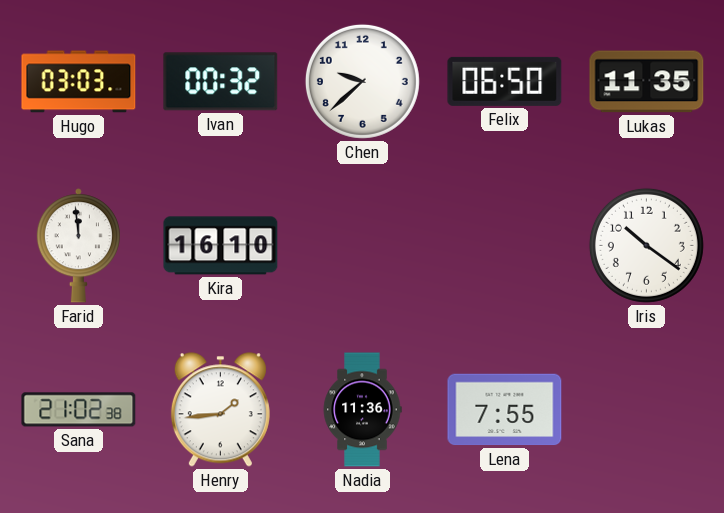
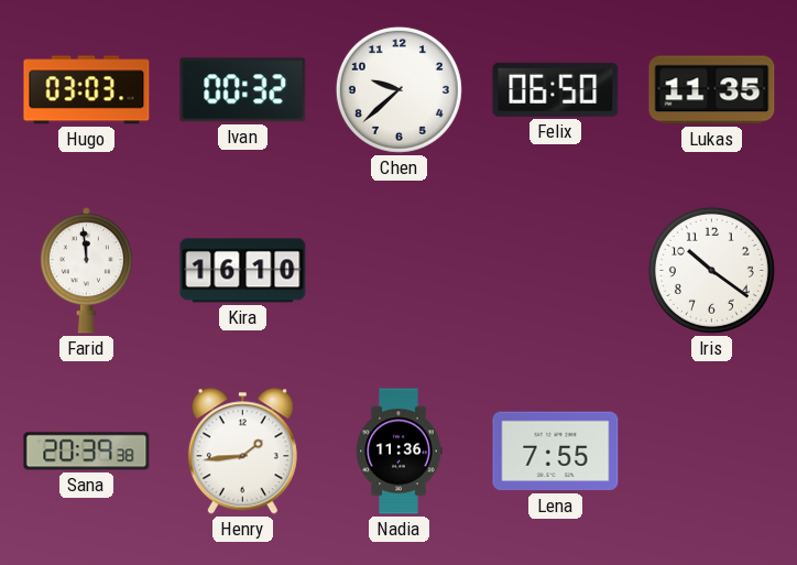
Sana: 21:02 -> 20:39
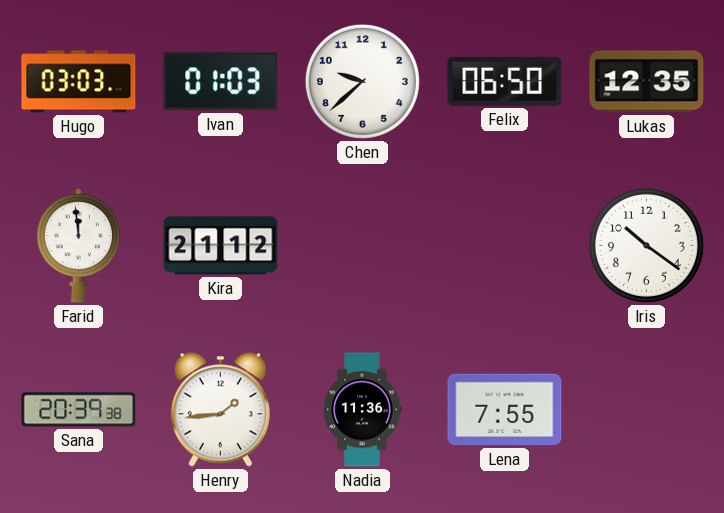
Ivan: 00:32 -> 01:03
Lukas: 11:35 -> 12:35
Kira: 16:10 -> 21:12
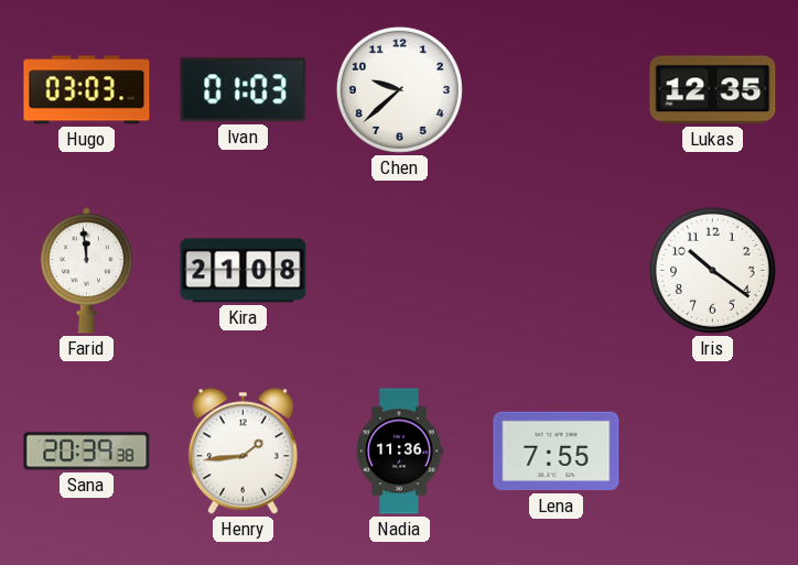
Felix: 06:50 -> none
Kira: 21:12 -> 21:08
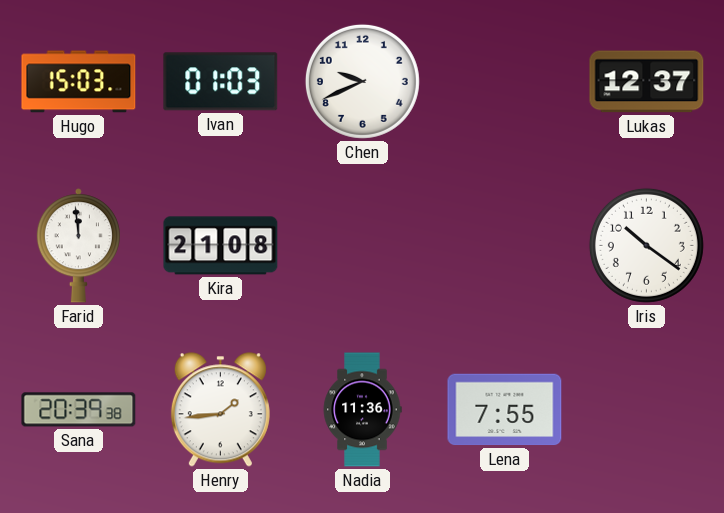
Hugo: 03:03 -> 15:03
Chen: 9:38 -> 9:41
Lukas: 12:35 -> 12:37
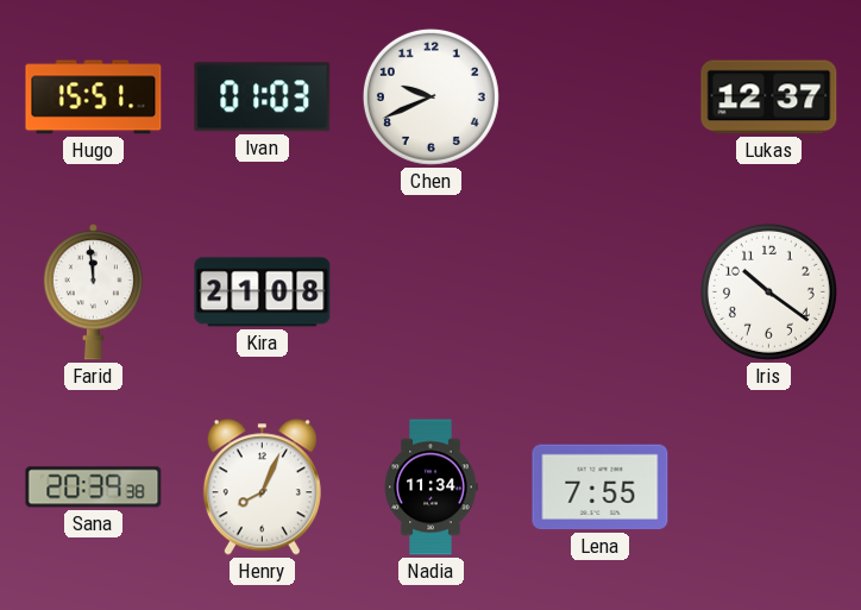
Hugo: 15:03 -> 15:51
Henry: 1:44 -> 8:04
Nadia: 11:36 -> 11:34
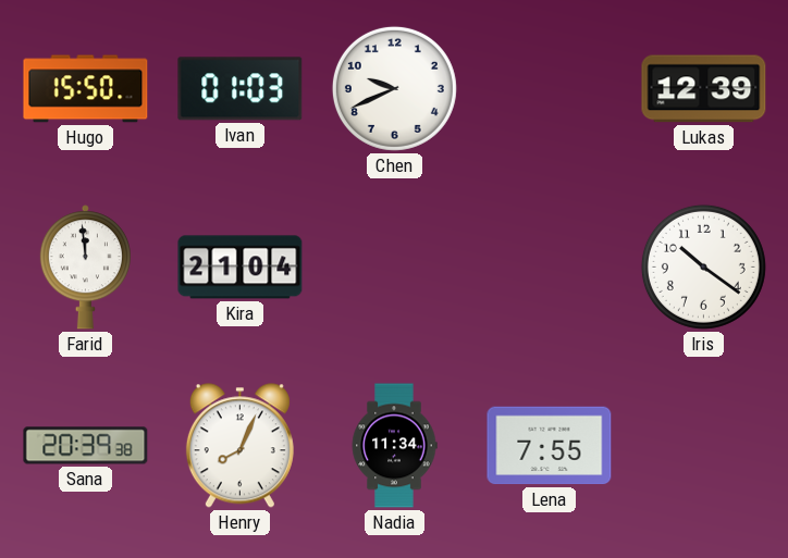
Hugo: 15:51 -> 15:50
Lukas: 12:37 -> 12:39
Kira: 21:08 -> 21:04
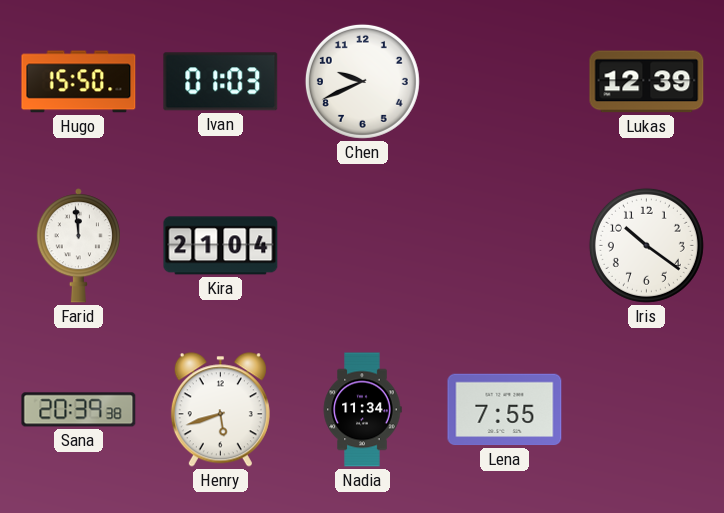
Henry: 8:04 -> 5:42
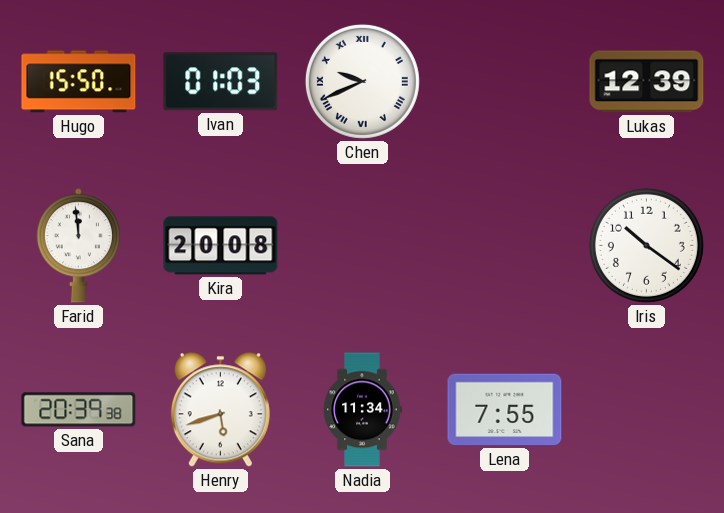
Chen numerals: Arabic -> Roman
Kira: 21:04 -> 20:08
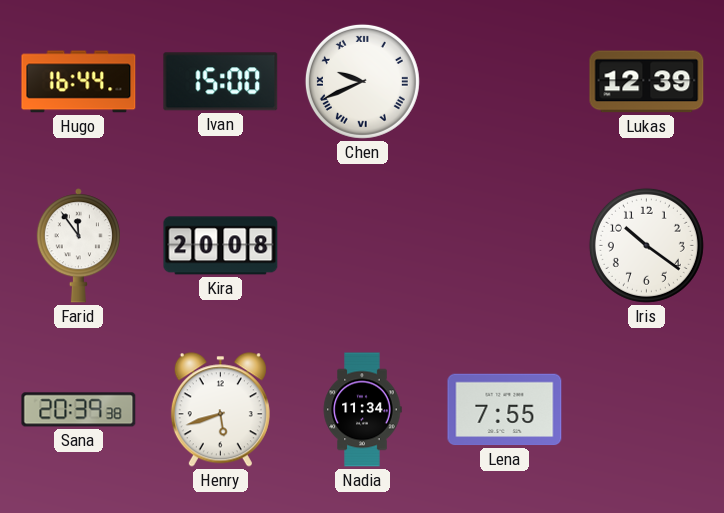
Hugo: 15:50 -> 16:44
Ivan: 01:03 -> 15:00
Farid: 11:59 -> 11:54
